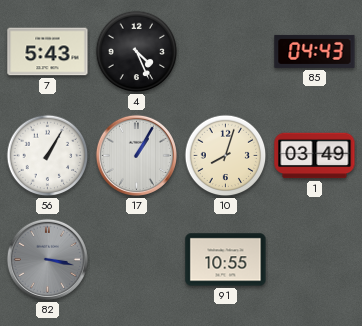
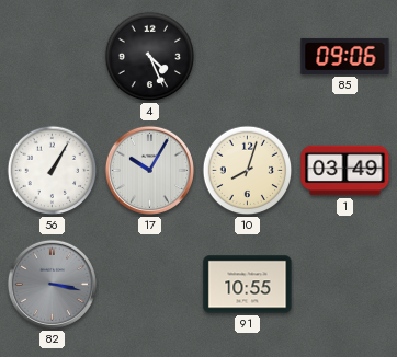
7: 5:43 -> none
85: 04:43 -> 09:06
17: 1:05 -> 10:05
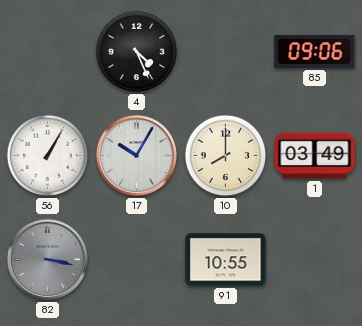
10: 8:03 -> 8:00
